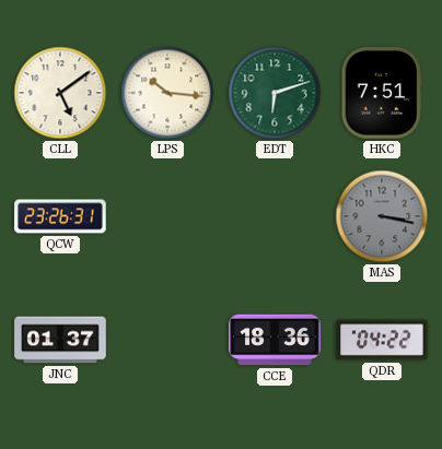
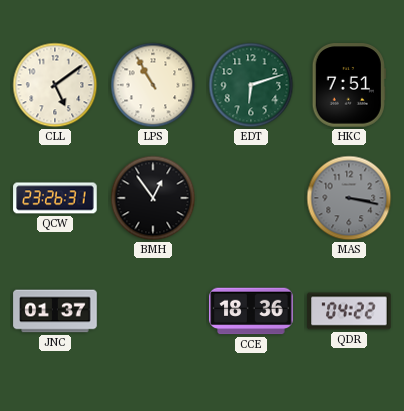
LPS: 10:16 -> 10:55
BMH: none -> 12:54
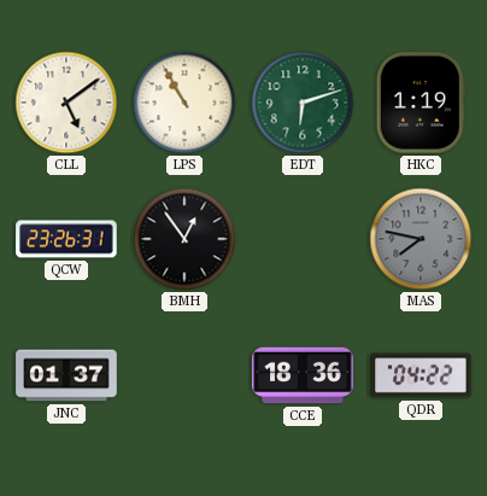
HKC: 7:51 -> 1:19
MAS: 3:17 -> 7:47
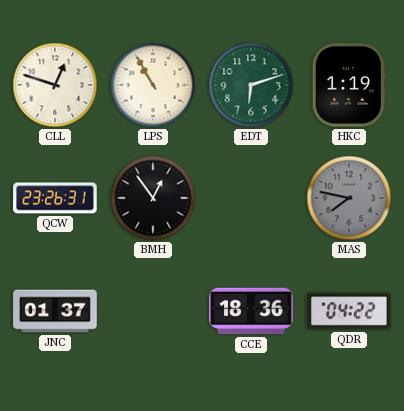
CLL: 5:09 -> 12:48
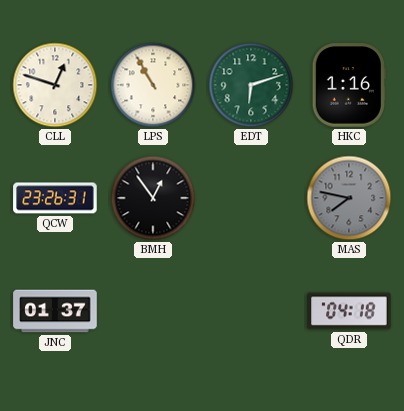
HKC: 1:19 -> 1:16
CCE: 18:36 -> none
QDR: 04:22 -> 04:18
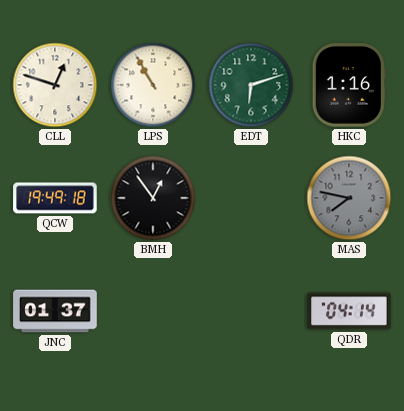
QCW: 23:26 -> 19:49
QDR: 04:18 -> 04:14
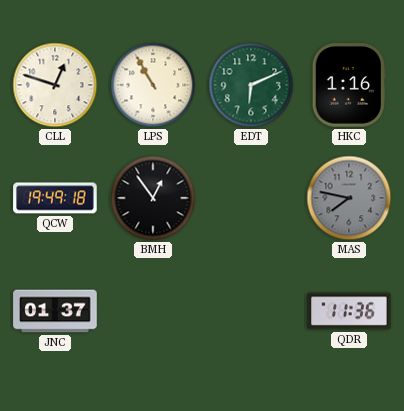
EDT: 6:12 -> 6:11
QDR: 04:14 -> 11:36
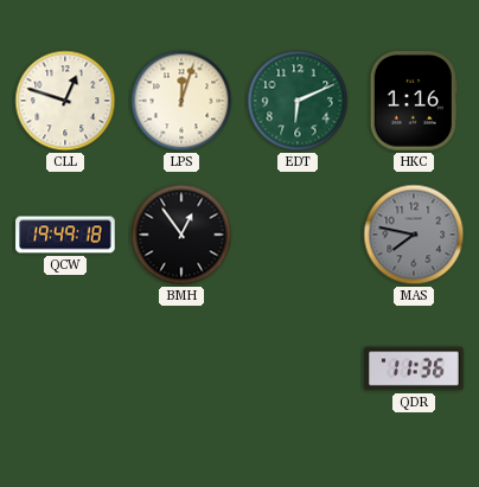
LPS: 10:55 -> 12:03
JNC: 01:37 -> none
